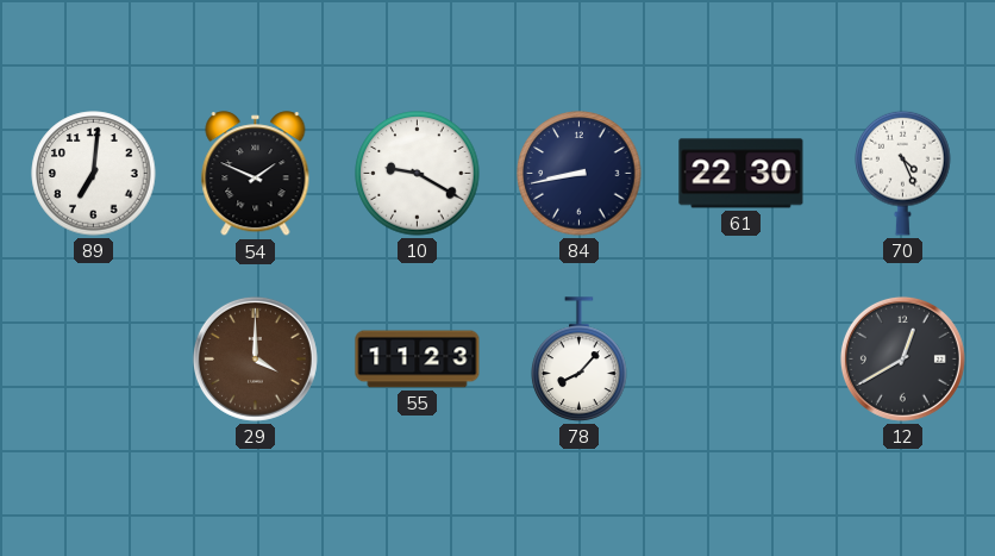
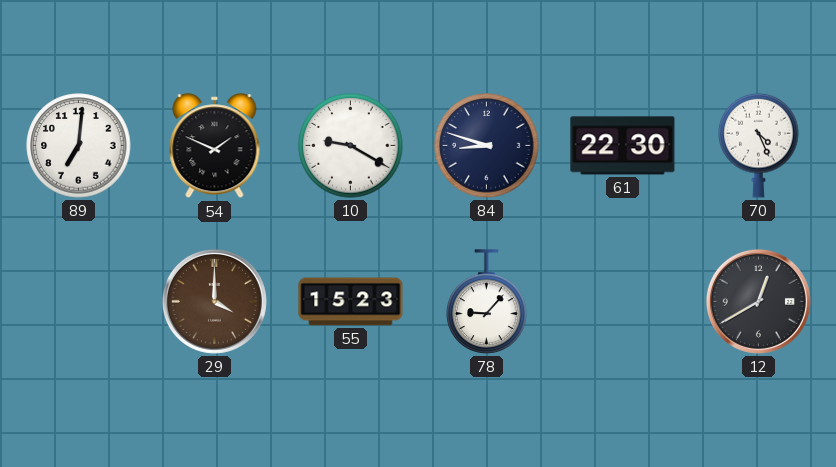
84: 8:43 -> 8:48
55: 11:23 -> 15:23
78: 8:07 -> 9:07
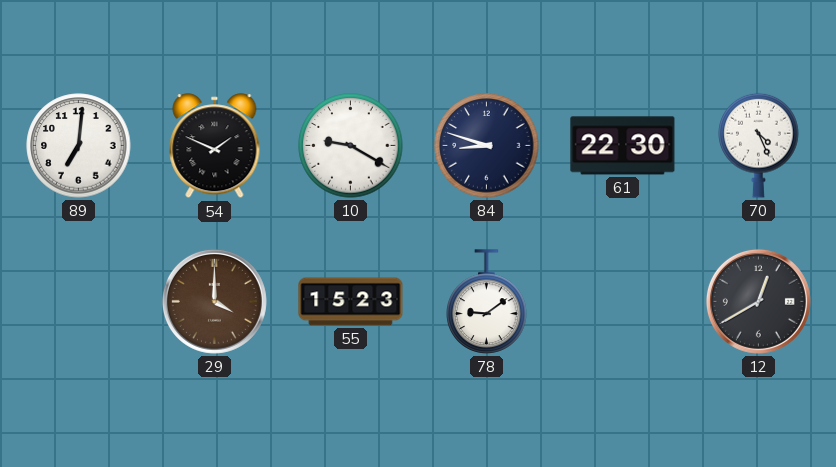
78: 9:07 -> 9:09
